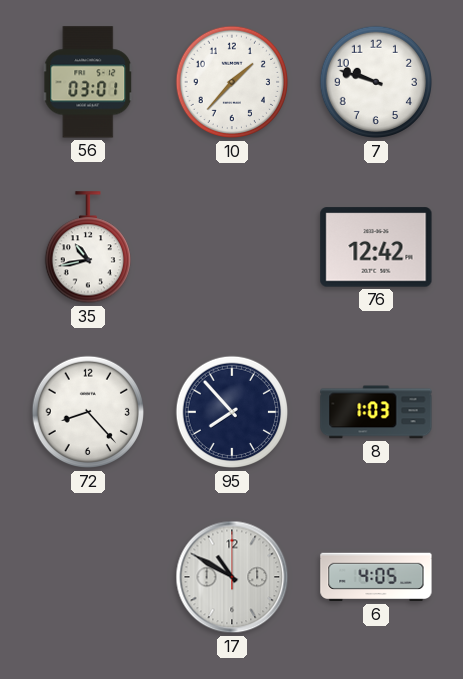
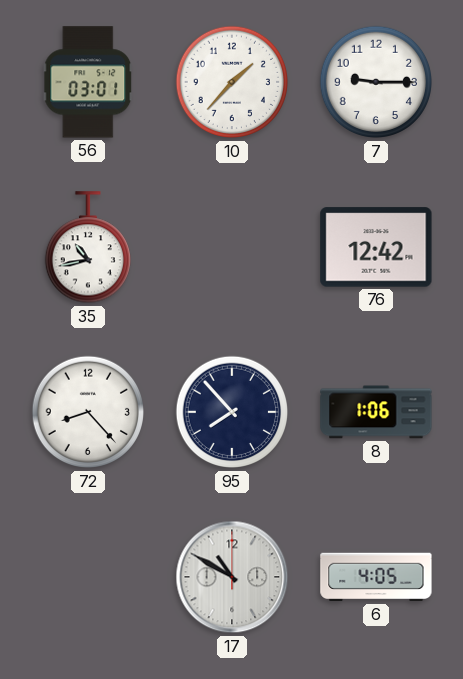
7: 9:48 -> 9:15
8: 1:03 -> 1:06
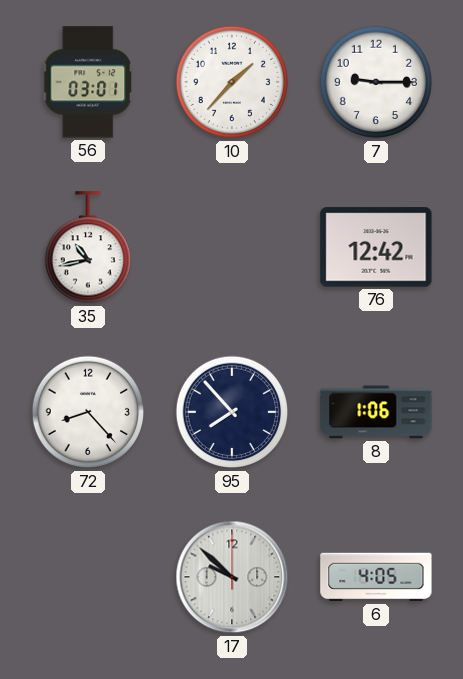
17: 10:50 -> 9:52
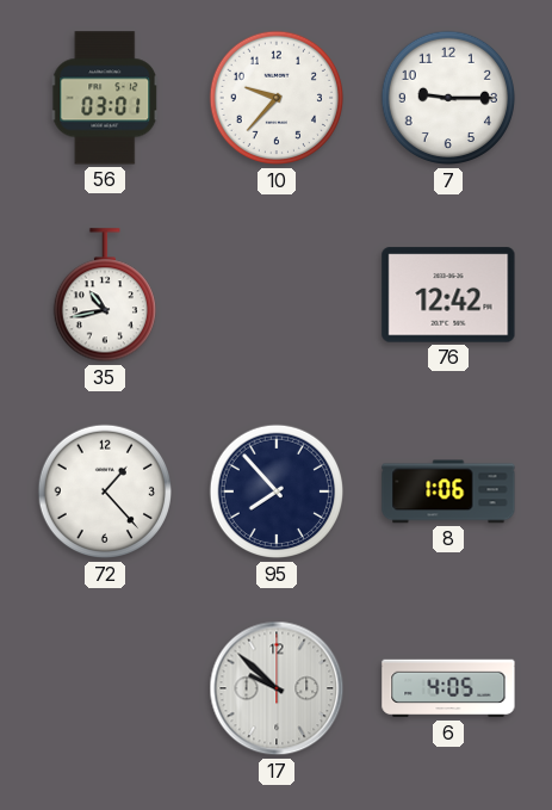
10: 1:37 -> 9:37
72: 8:23 -> 1:23
